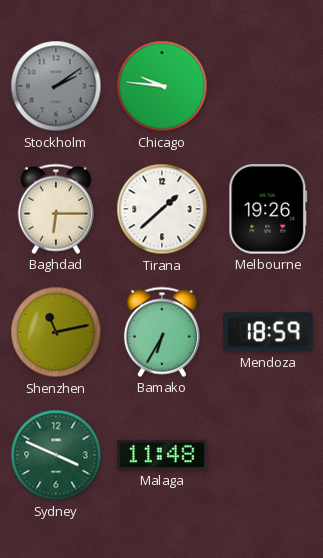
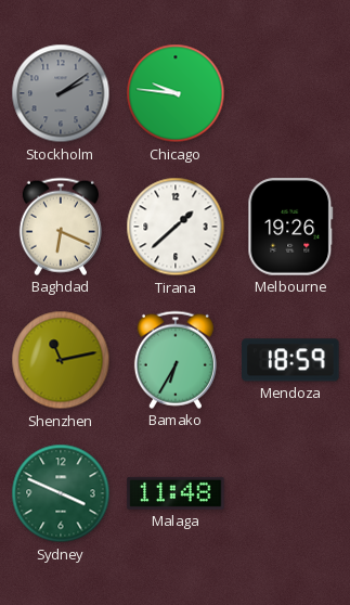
Baghdad: 6:15 -> 6:19
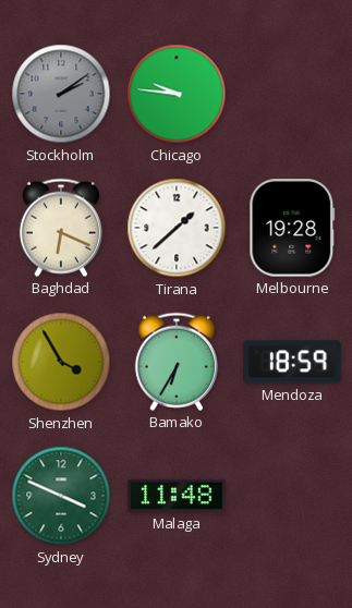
Melbourne: 19:26 -> 19:28
Shenzhen: 11:13 -> 3:55
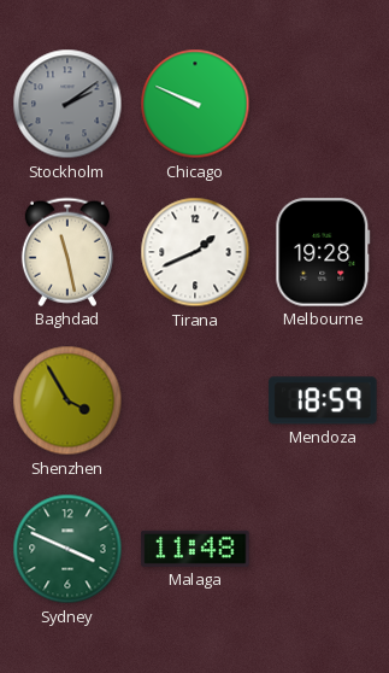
Chicago: 9:46 -> 9:49
Baghdad: 6:19 -> 11:28
Tirana: 1:38 -> 1:41
Bamako: 6:35 -> none
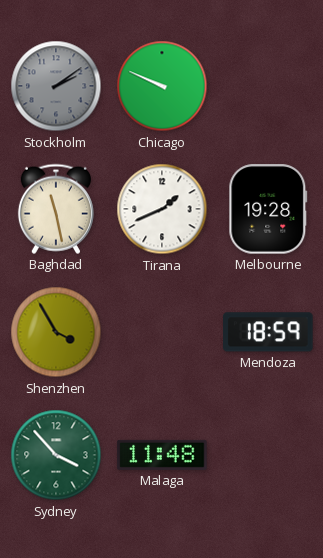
Sydney: 3:49 -> 3:53
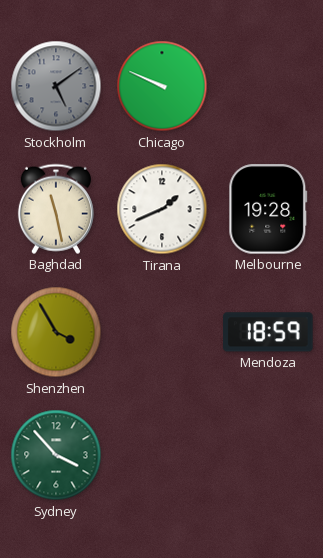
Stockholm: 2:09 -> 5:09
Malaga: 11:48 -> none
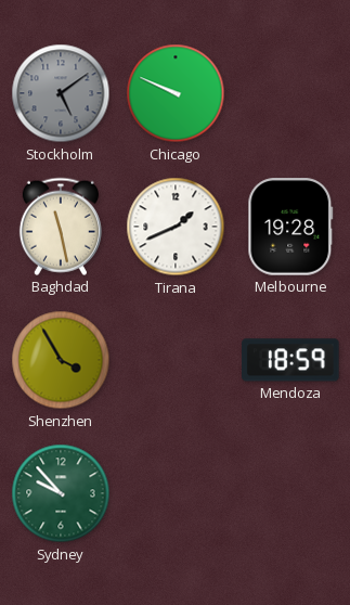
Sydney: 3:53 -> 9:53
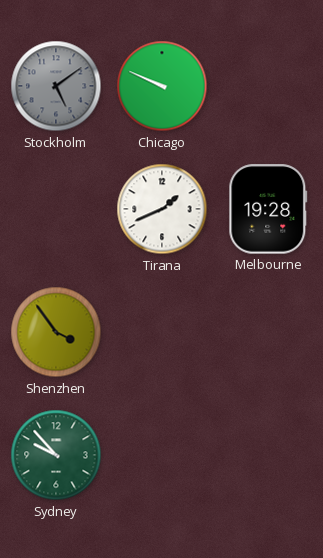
Baghdad: 11:28 -> none
Shenzhen: 3:55 -> 3:54
Mendoza: 18:59 -> none
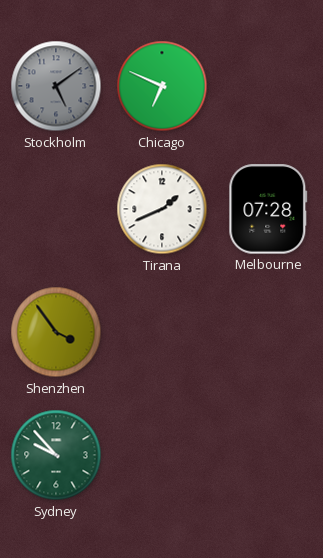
Chicago: 9:49 -> 6:49
Melbourne: 19:28 -> 07:28
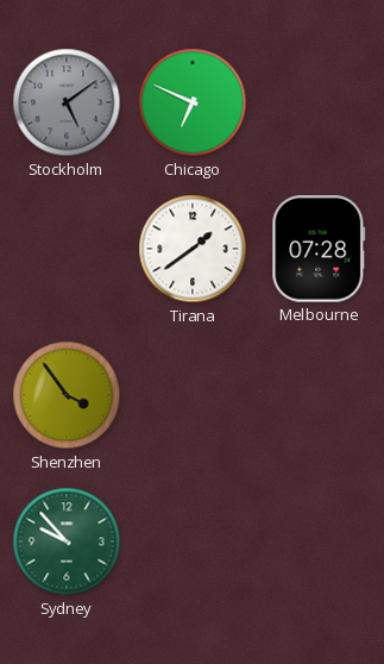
Tirana: 1:41 -> 1:39
